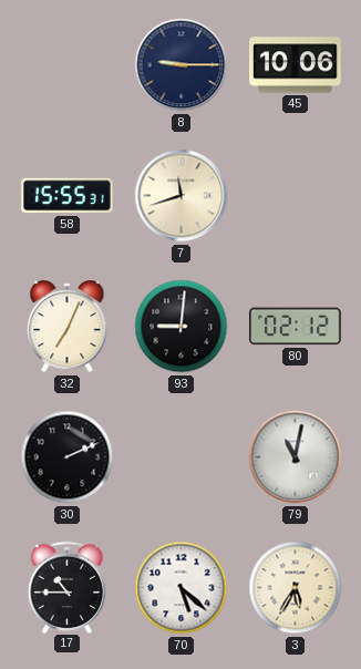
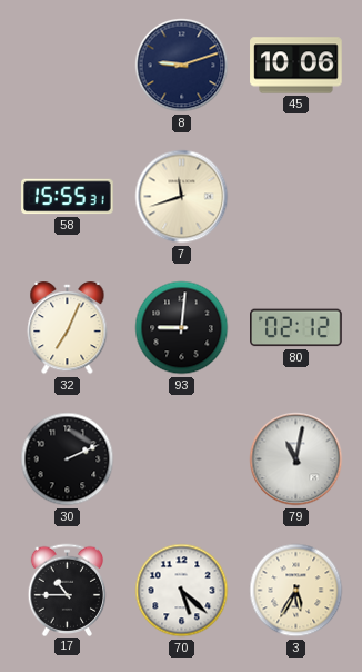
8: 9:15 -> 9:12
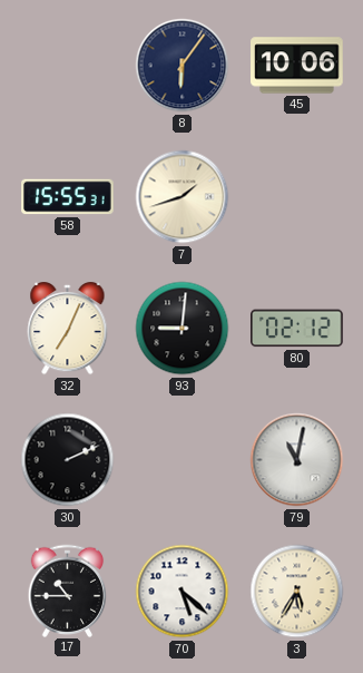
8: 9:12 -> 6:06
7: 11:42 -> 1:42
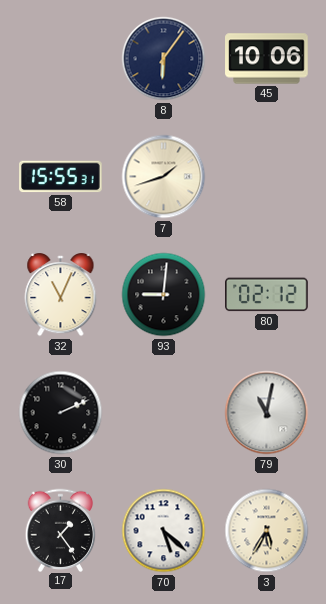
32: 7:04 -> 11:04
17: 10:45 -> 1:24
